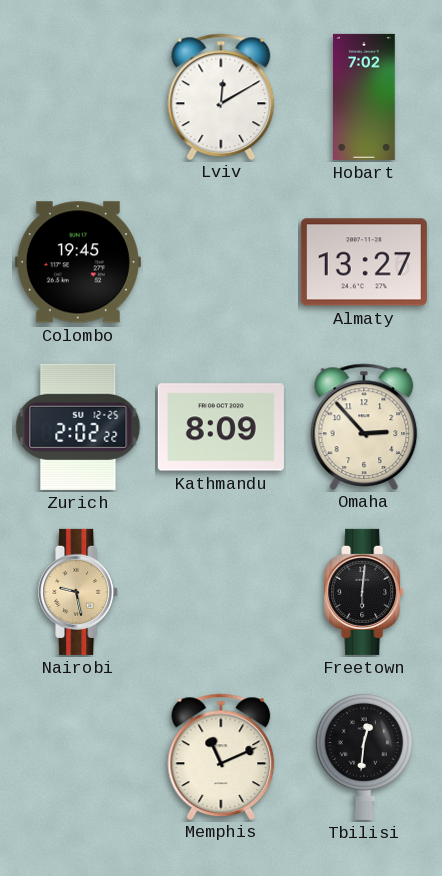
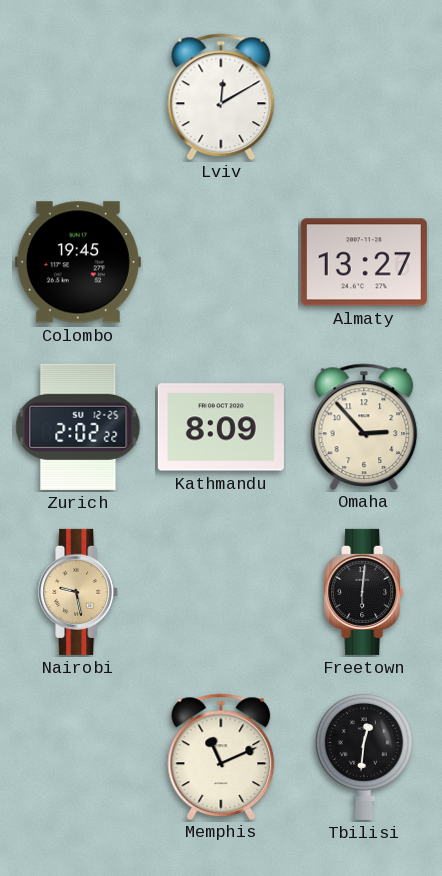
Hobart: 7:02 -> none
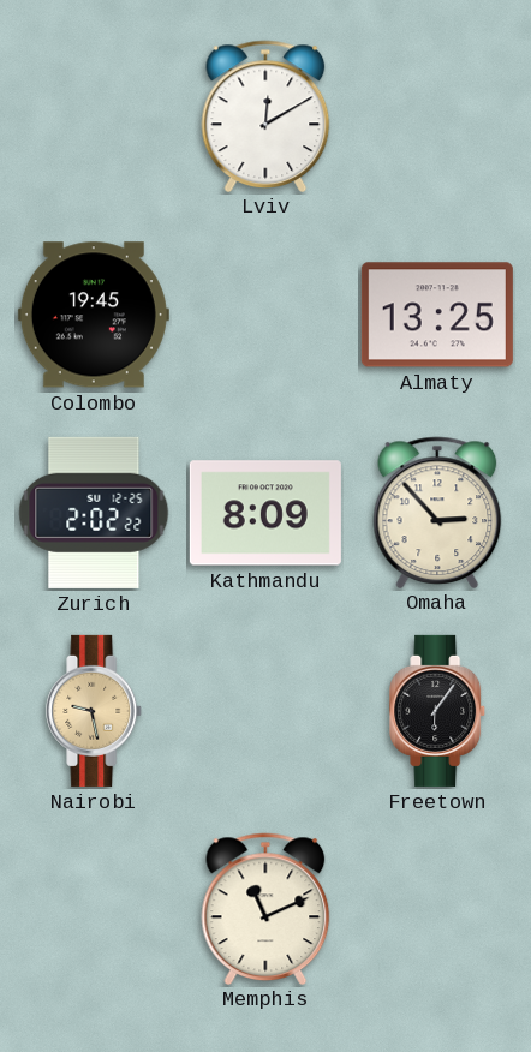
Almaty: 13:27 -> 13:25
Freetown: 6:01 -> 6:06
Tbilisi: 12:31 -> none
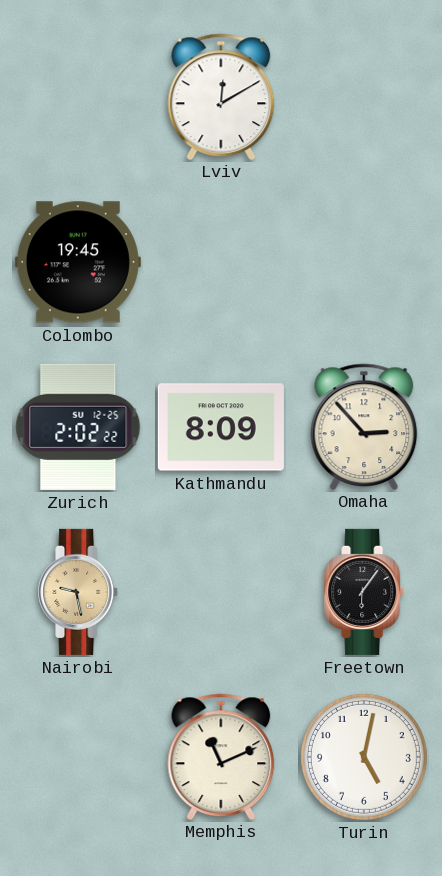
Almaty: 13:25 -> none
Turin: none -> 5:02
